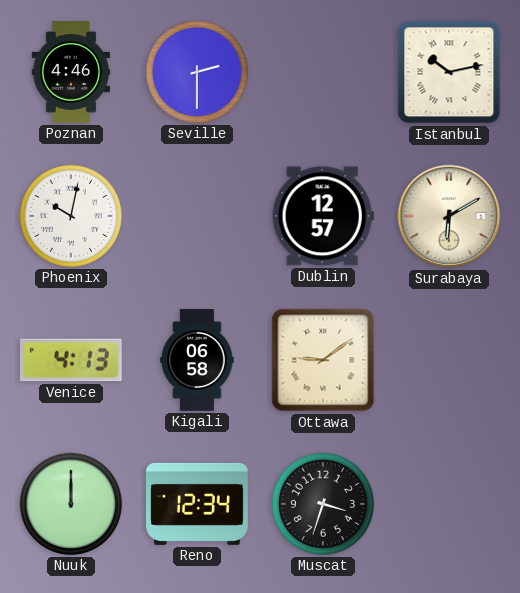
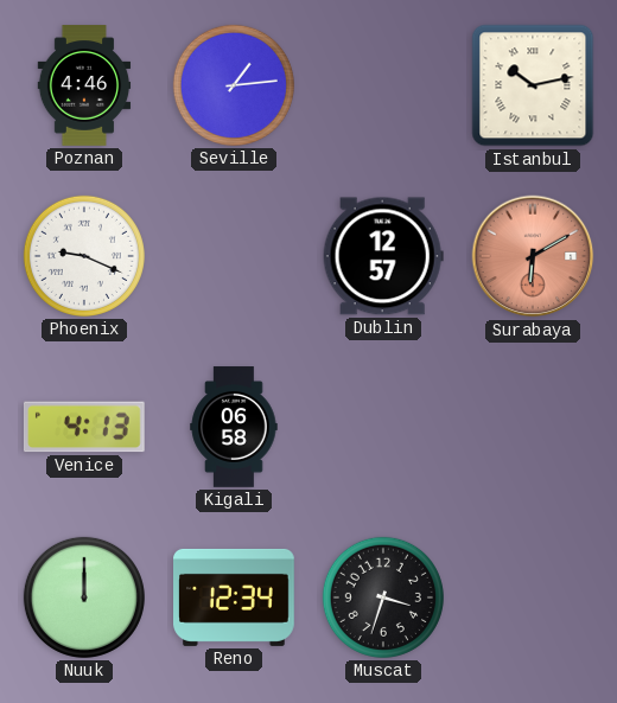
Seville: 2:30 -> 1:14
Phoenix: 10:02 -> 9:19
Surabaya dial: cream -> salmon
Ottawa: 9:09 -> none
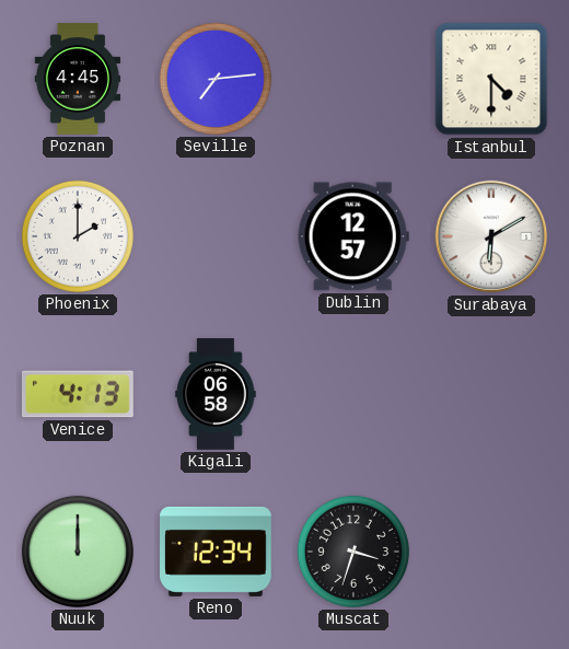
Poznan: 4:46 -> 4:45
Seville: 1:14 -> 7:14
Istanbul: 10:13 -> 4:30
Phoenix: 9:19 -> 2:00
Surabaya dial: salmon -> white
